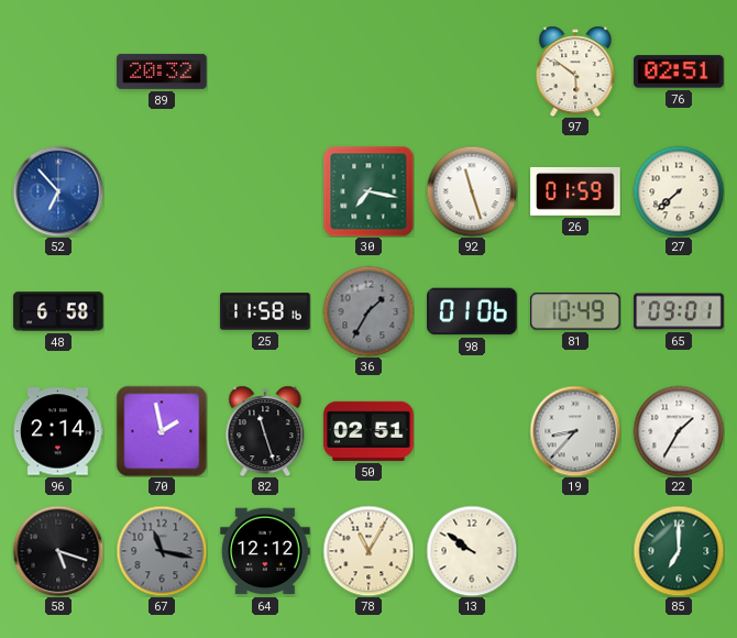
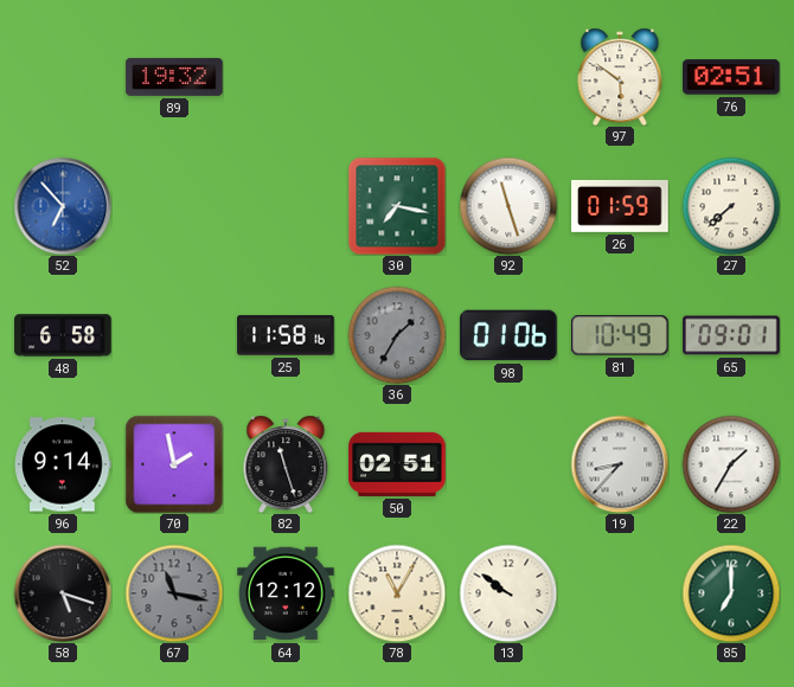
89: 20:32 -> 19:32
96: 2:14 -> 9:14
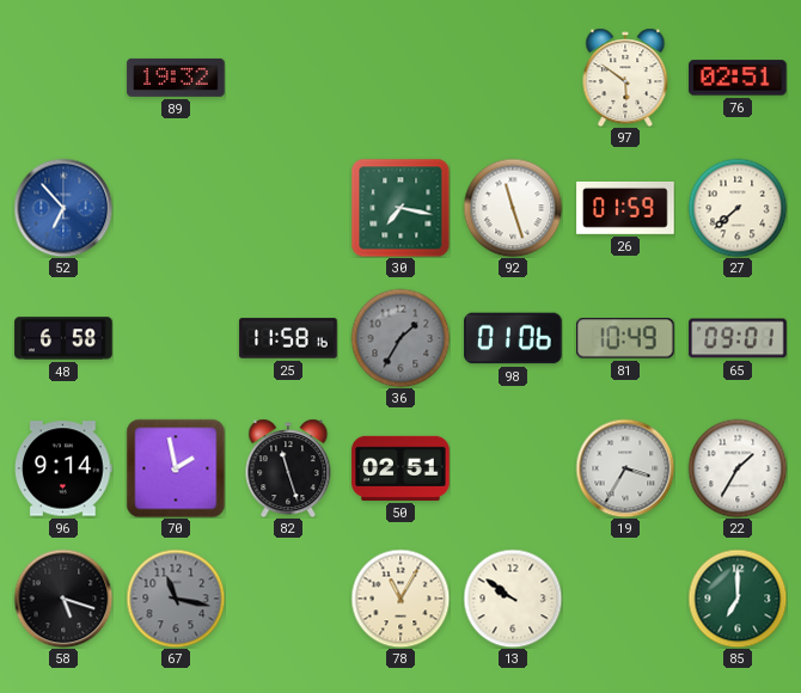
19: 8:37 -> 3:35
64: 12:12 -> none
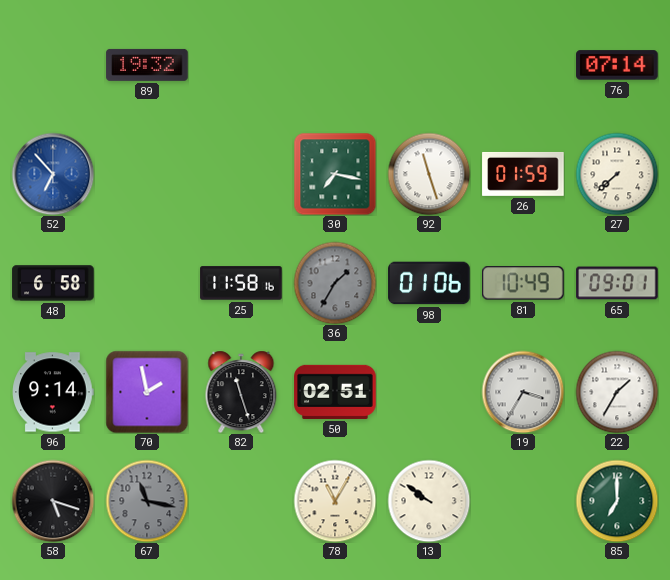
97: 5:51 -> none
76: 02:51 -> 07:14
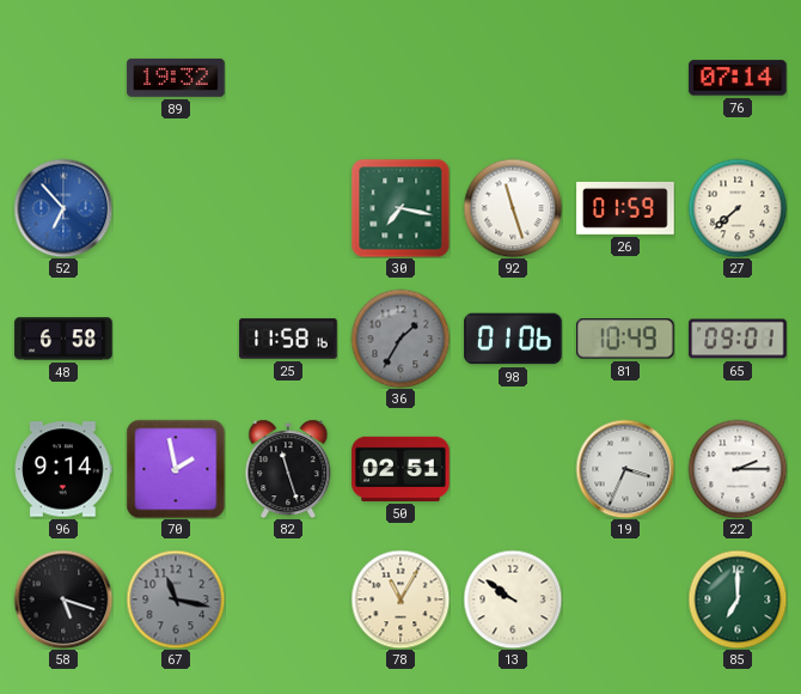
19: 3:35 -> 3:34
22: 1:35 -> 2:15
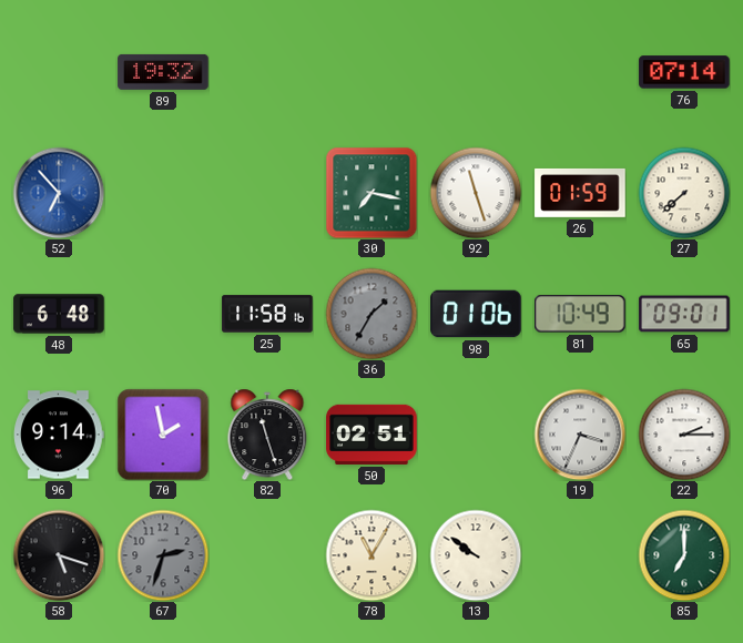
48: 6:58 -> 6:48
67: 11:17 -> 2:33
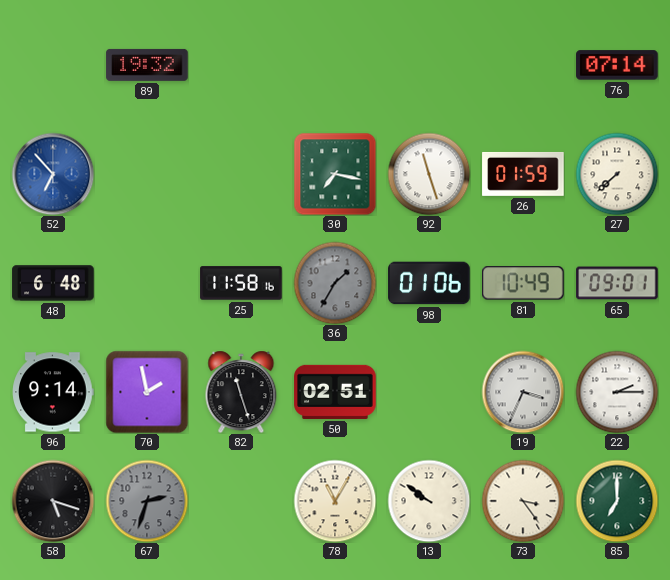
73: none -> 3:24
